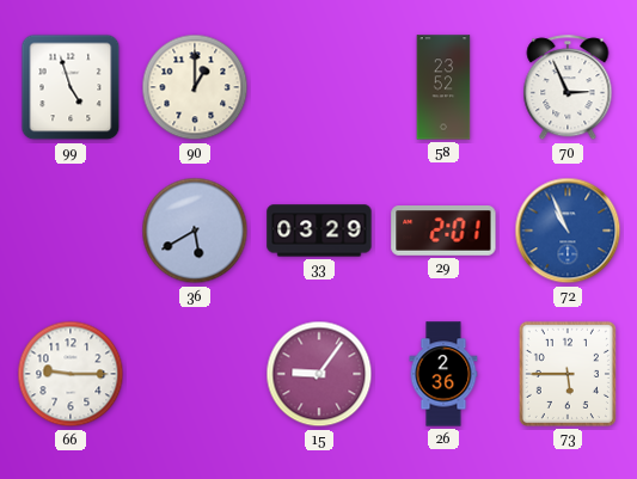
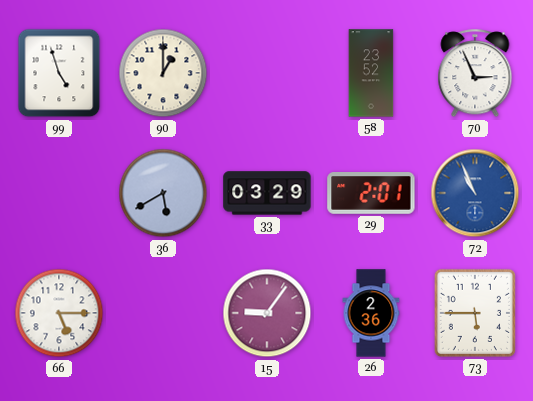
66: 9:15 -> 5:15
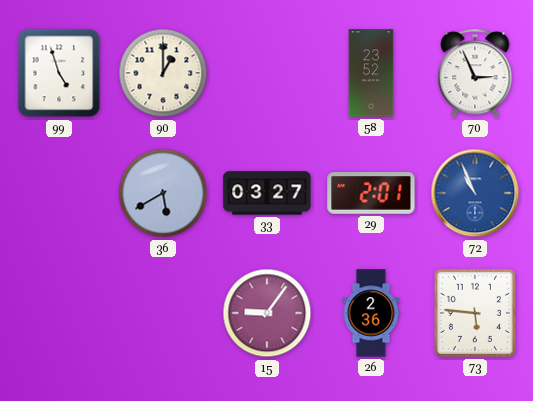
33: 03:29 -> 03:27
66: 5:15 -> none
73: 5:45 -> 5:46
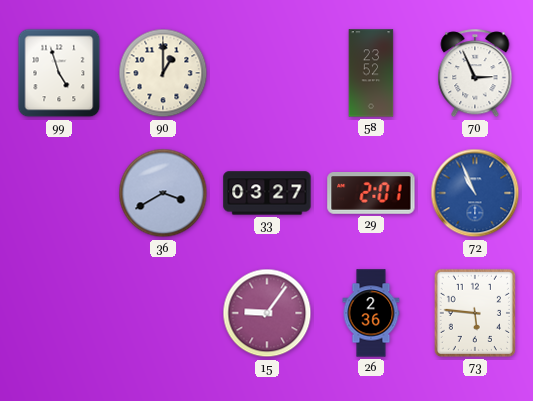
36: 5:40 -> 3:40
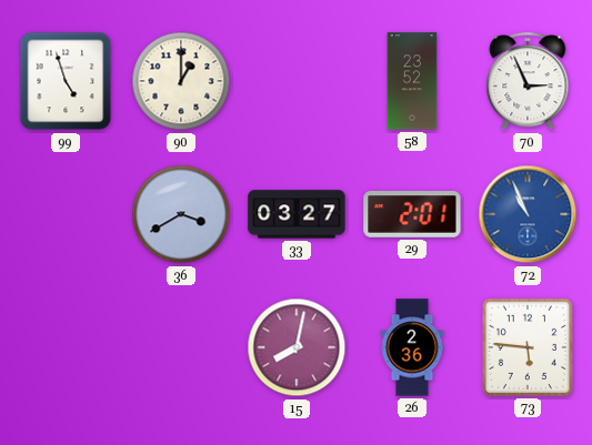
15: 9:06 -> 8:02
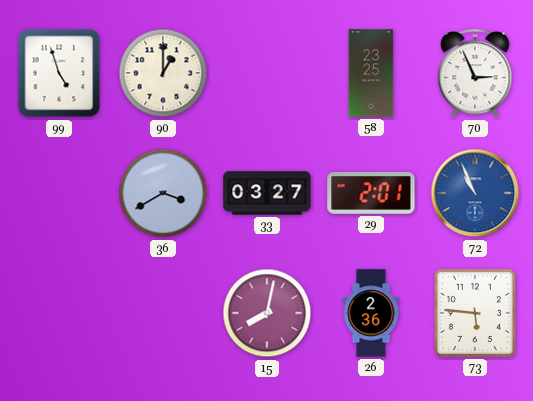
58: 23:52 -> 23:25
